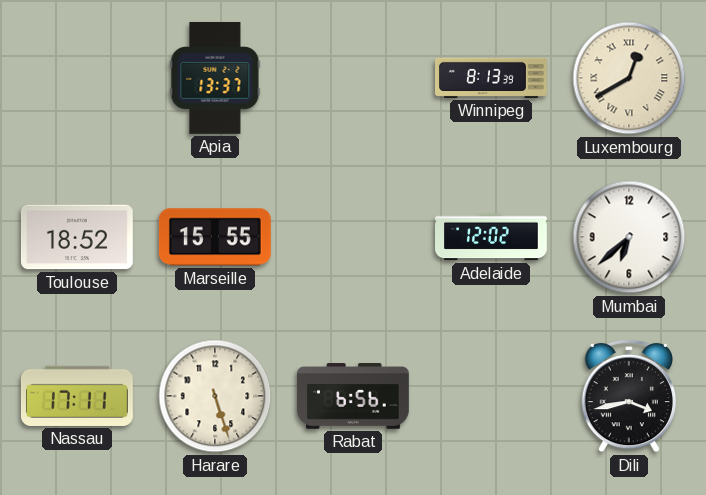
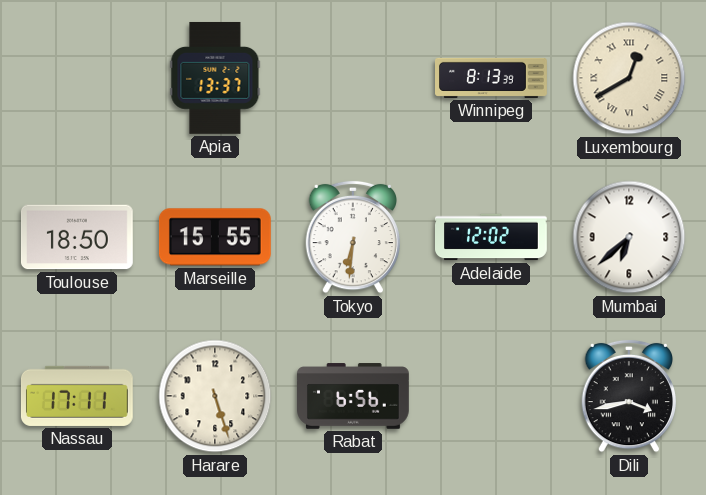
Toulouse: 18:52 -> 18:50
Tokyo: none -> 6:31
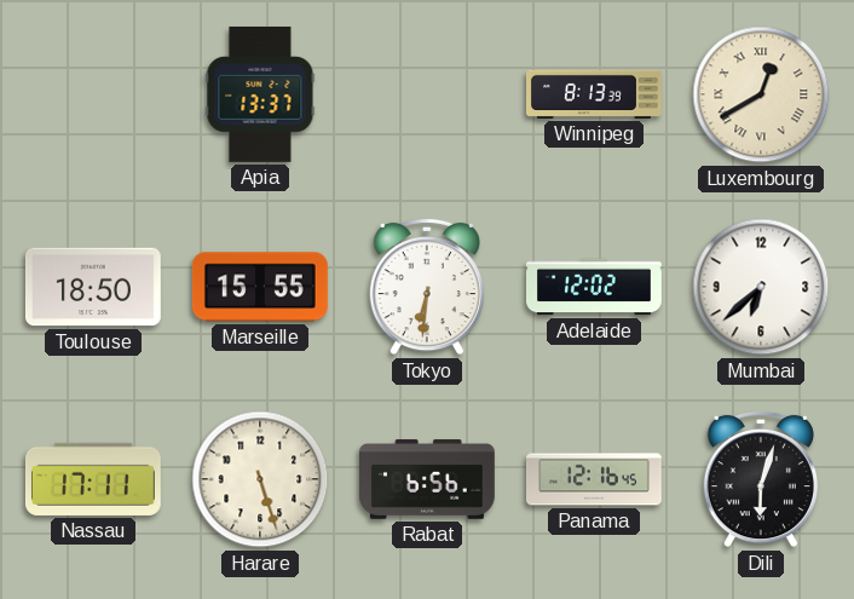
Panama: none -> 12:16
Dili: 3:43 -> 6:03
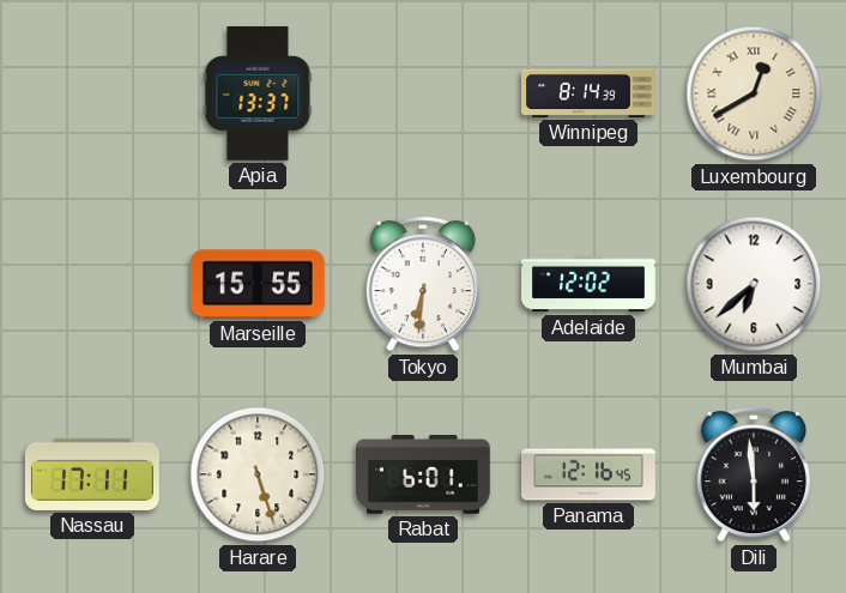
Winnipeg: 8:13 -> 8:14
Toulouse: 18:50 -> none
Rabat: 6:56 -> 6:01
Dili: 6:03 -> 5:59
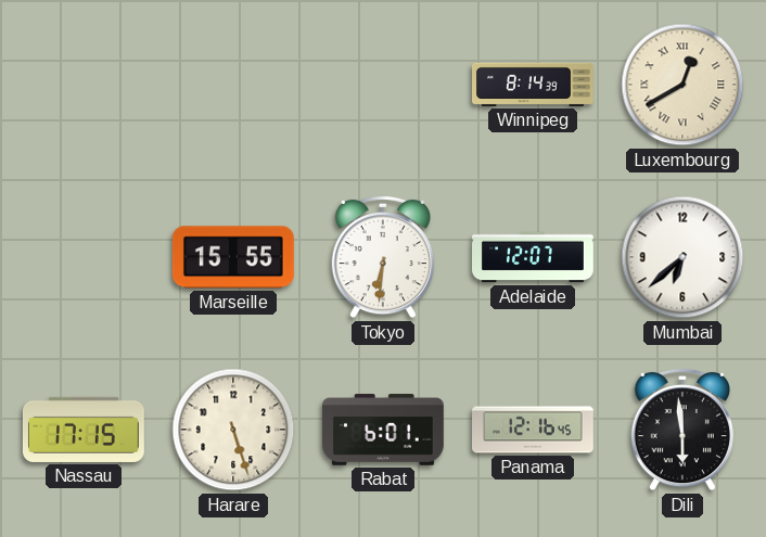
Apia: 13:37 -> none
Adelaide: 12:02 -> 12:07
Nassau: 17:11 -> 17:15
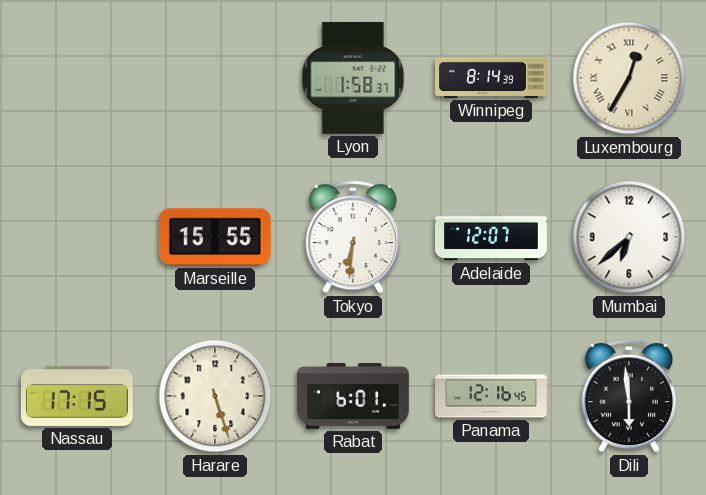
Lyon: none -> 1:58
Luxembourg: 12:40 -> 12:35
